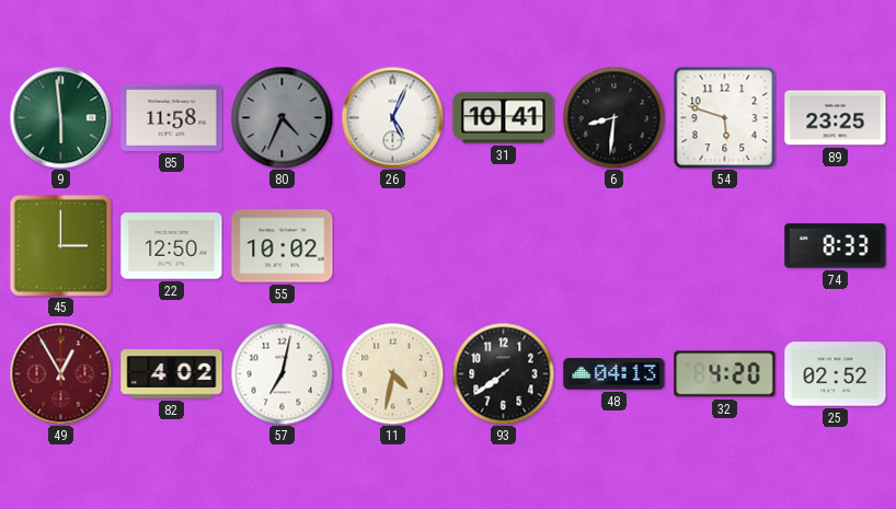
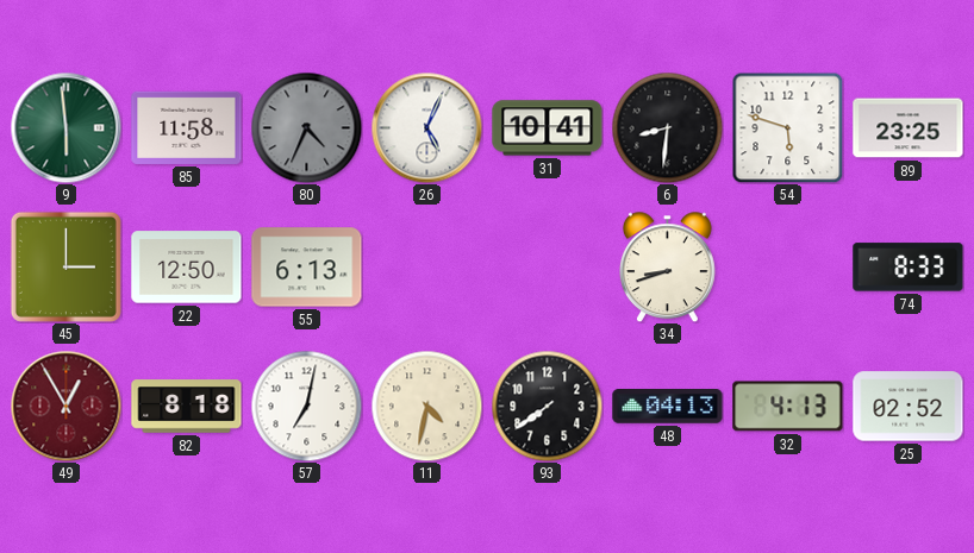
55: 10:02 -> 6:13
34: none -> 8:42
82: 4:02 -> 8:18
32: 4:20 -> 4:13
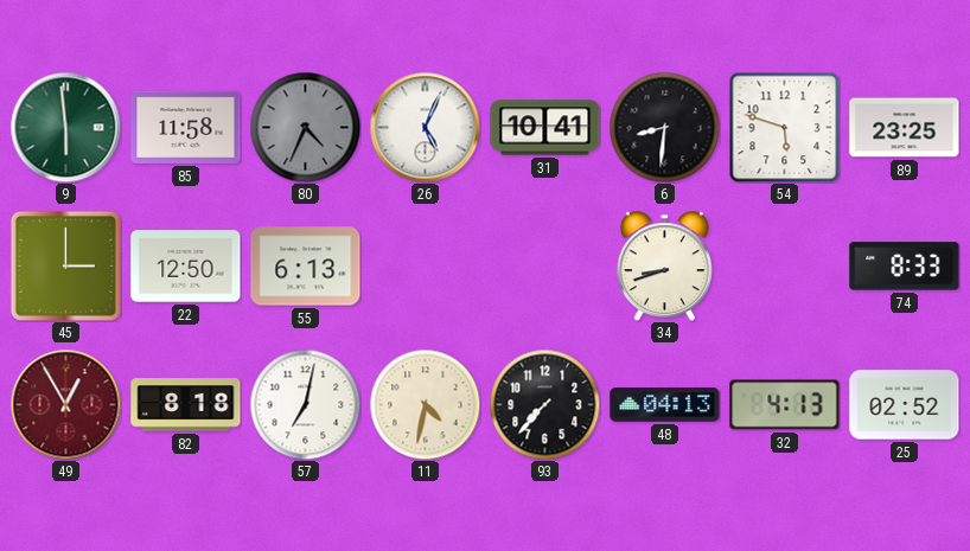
93: 7:39 -> 7:37
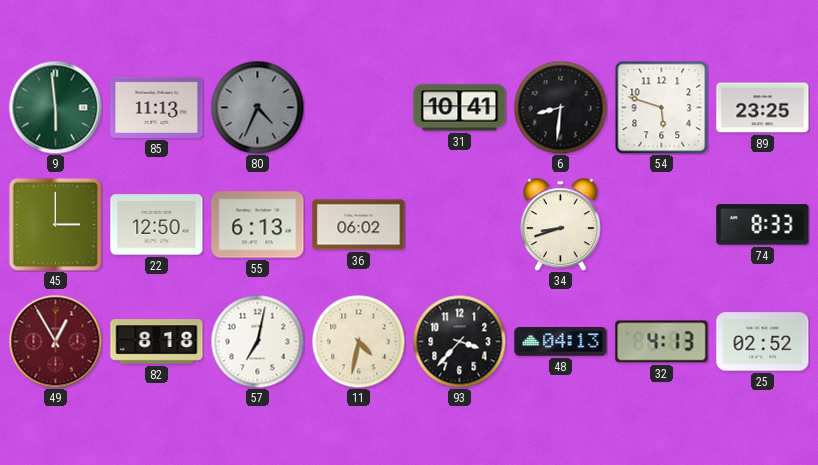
85: 11:58 -> 11:13
26: 5:04 -> none
36: none -> 06:02
93: 7:37 -> 3:37
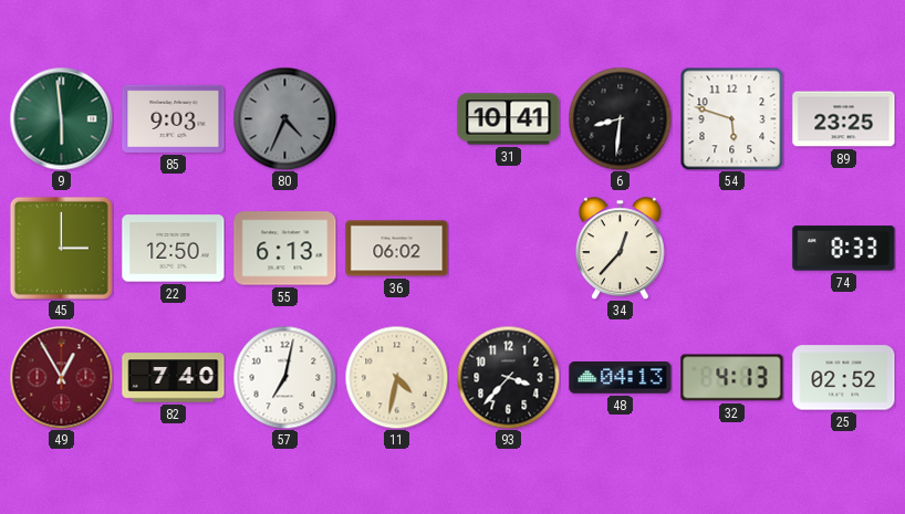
85: 11:13 -> 9:03
34: 8:42 -> 12:37
82: 8:18 -> 7:40
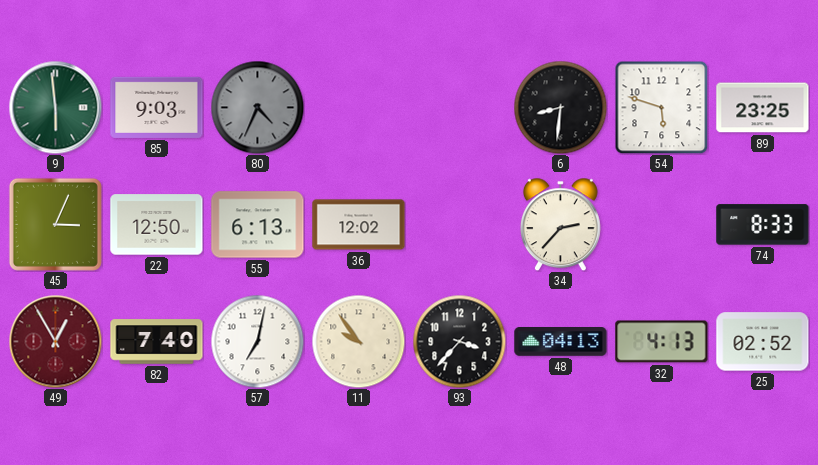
31: 10:41 -> none
45: 3:00 -> 3:04
36: 06:02 -> 12:02
34: 12:37 -> 2:37
11: 4:32 -> 9:54
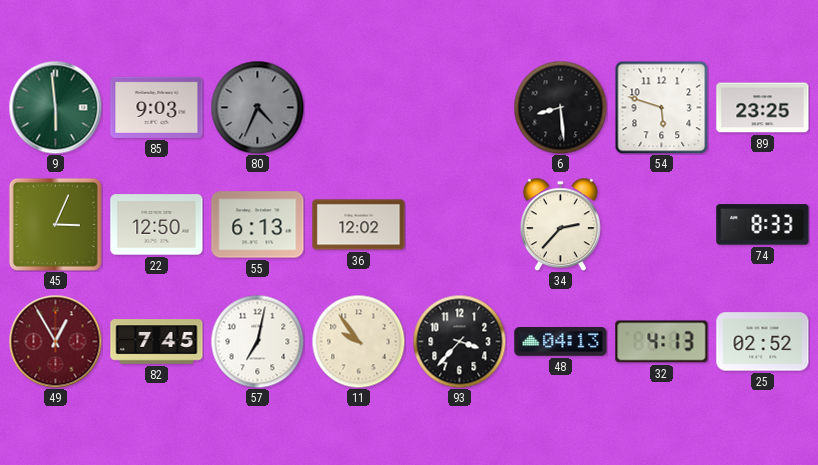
6: 8:31 -> 8:29
82: 7:40 -> 7:45
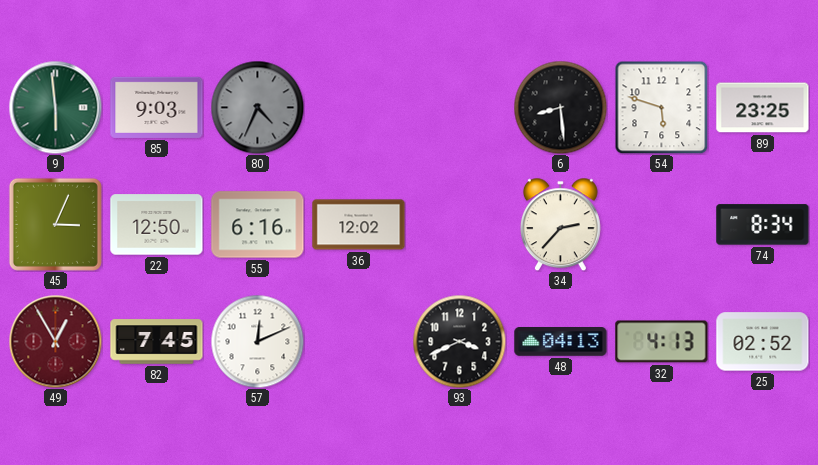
55: 6:13 -> 6:16
74: 8:33 -> 8:34
57: 7:02 -> 12:11
11: 9:54 -> none
93: 3:37 -> 3:41
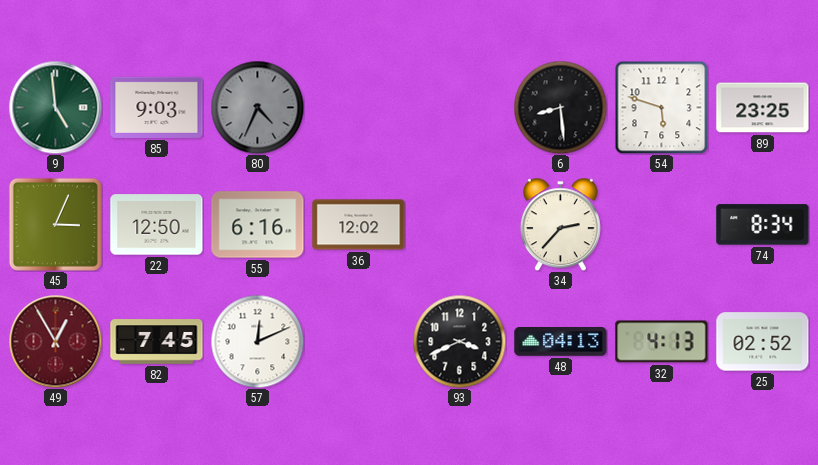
9: 5:59 -> 4:59
